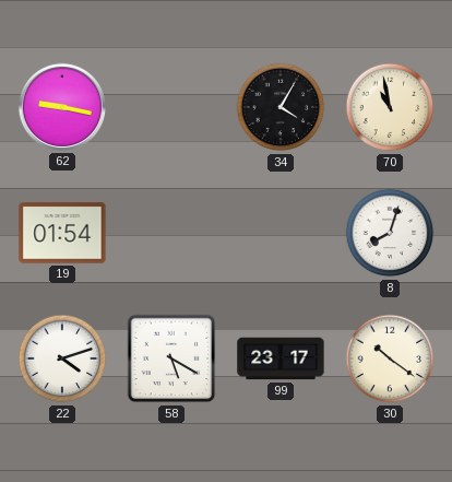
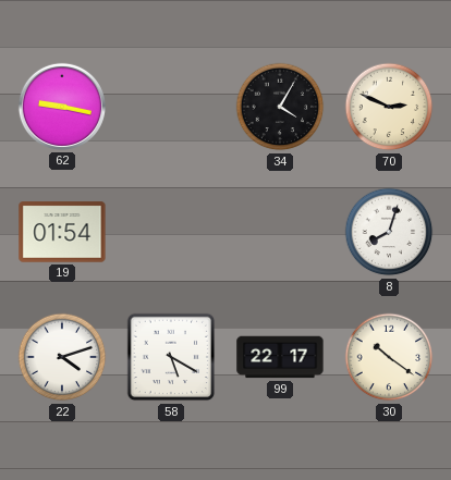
70: 10:58 -> 2:49
99: 23:17 -> 22:17
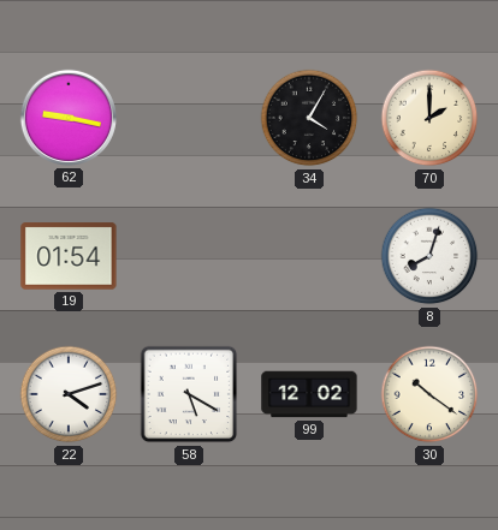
70: 2:49 -> 2:00
99: 22:17 -> 12:02
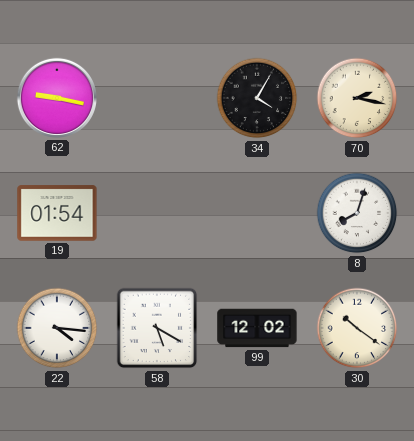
70: 2:00 -> 2:17
22: 4:12 -> 4:16
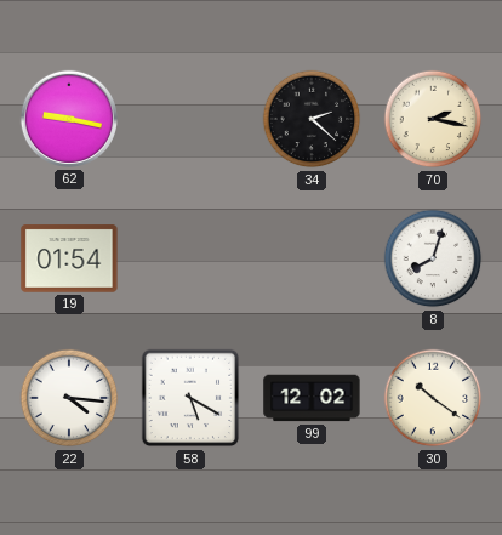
34: 4:05 -> 2:22
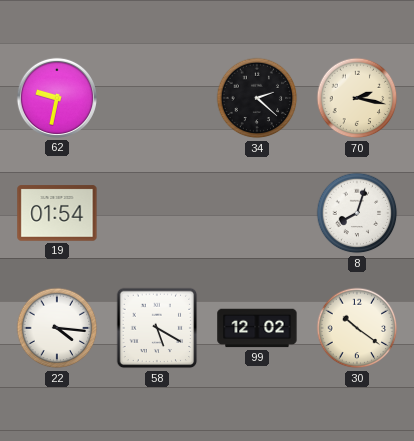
62: 9:17 -> 9:32
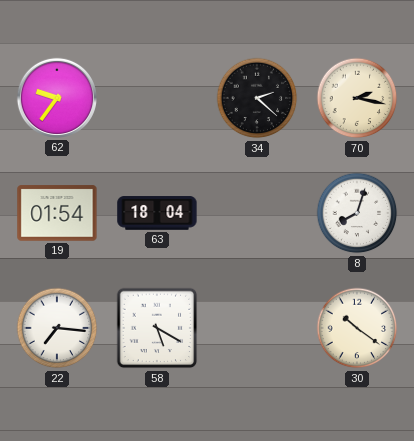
62: 9:32 -> 9:36
63: none -> 18:04
22: 4:16 -> 7:16
99: 12:02 -> none
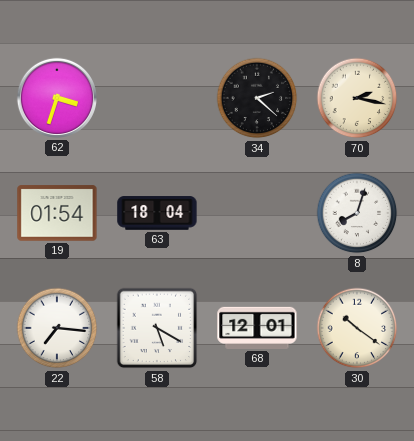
62: 9:36 -> 3:33
68: none -> 12:01
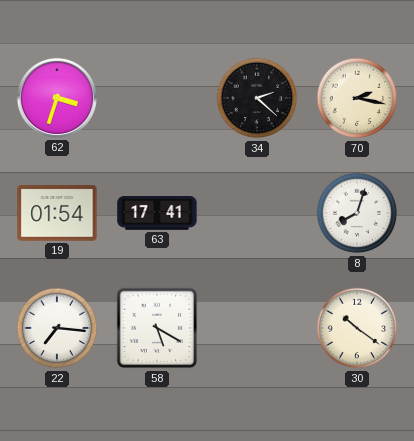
63: 18:04 -> 17:41
68: 12:01 -> none
